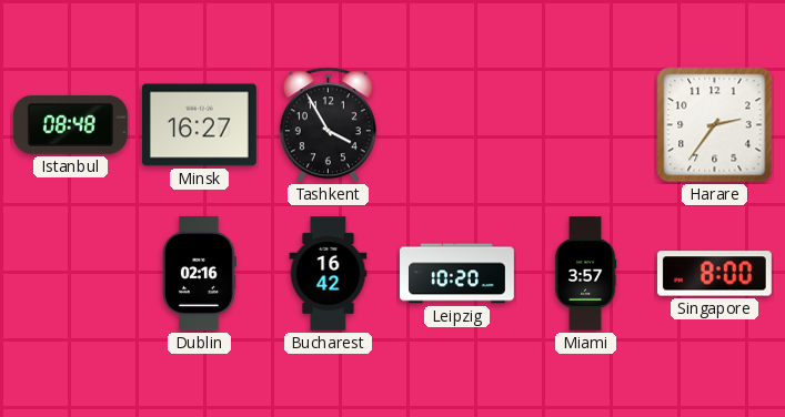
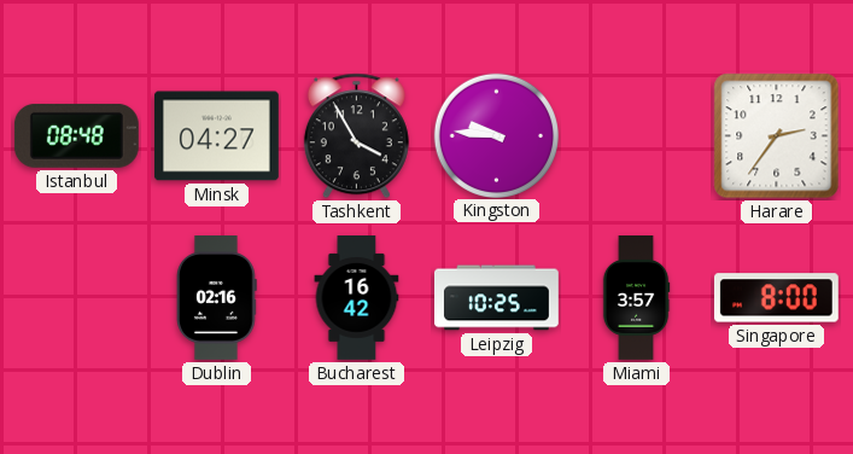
Minsk: 16:27 -> 04:27
Kingston: none -> 9:46
Leipzig: 10:20 -> 10:25
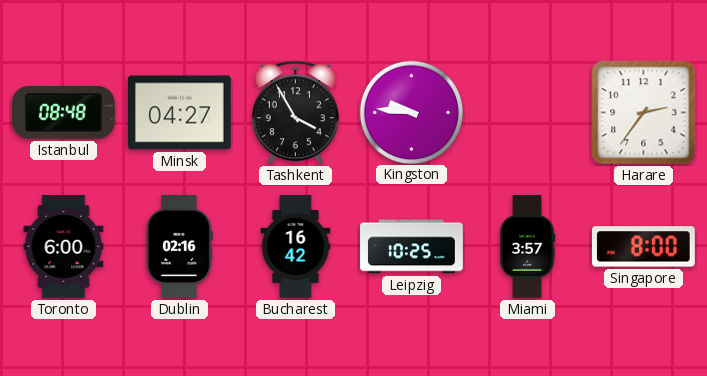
Toronto: none -> 6:00
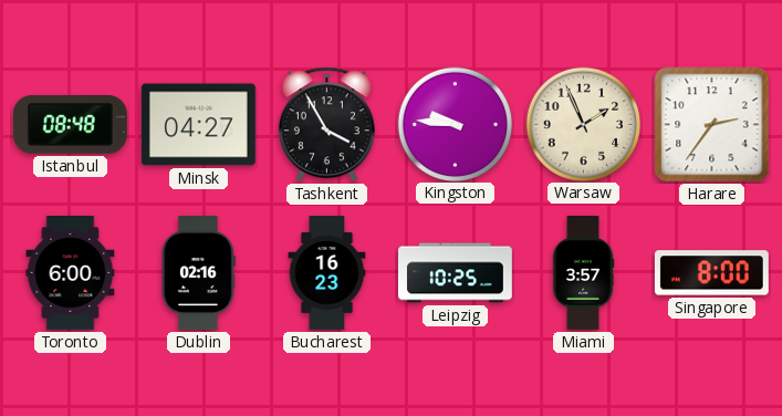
Warsaw: none -> 1:56
Bucharest: 16:42 -> 16:23
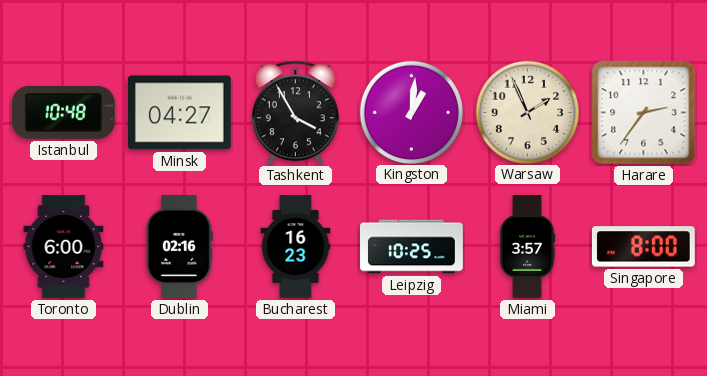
Istanbul: 08:48 -> 10:48
Kingston: 9:46 -> 1:01
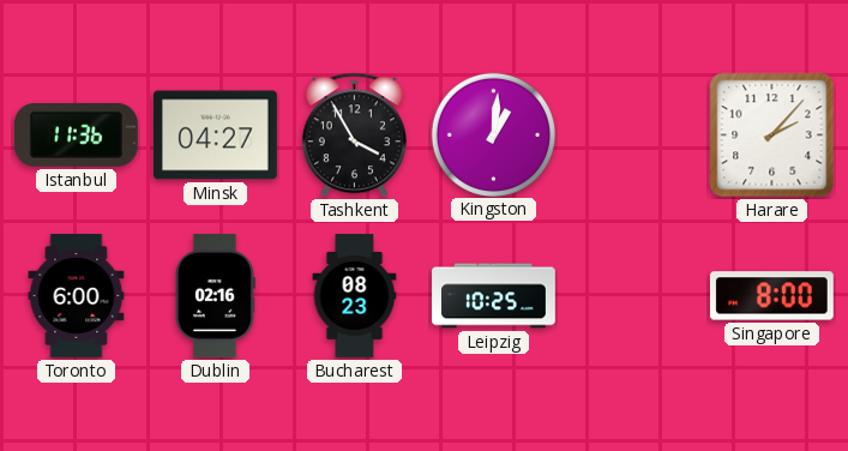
Istanbul: 10:48 -> 11:36
Warsaw: 1:56 -> none
Harare: 2:36 -> 2:07
Bucharest: 16:23 -> 08:23
Miami: 3:57 -> none
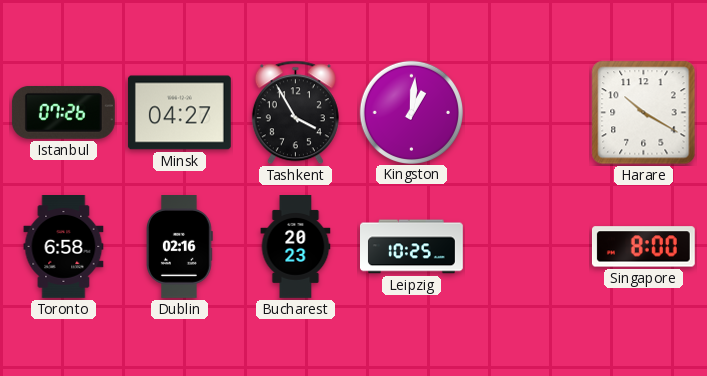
Istanbul: 11:36 -> 07:26
Harare: 2:07 -> 10:20
Toronto: 6:00 -> 6:58
Bucharest: 08:23 -> 20:23
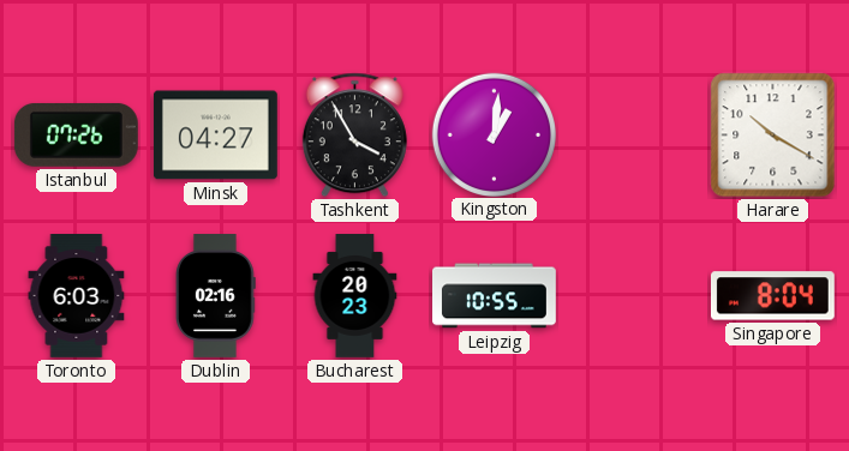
Toronto: 6:58 -> 6:03
Leipzig: 10:25 -> 10:55
Singapore: 8:00 -> 8:04
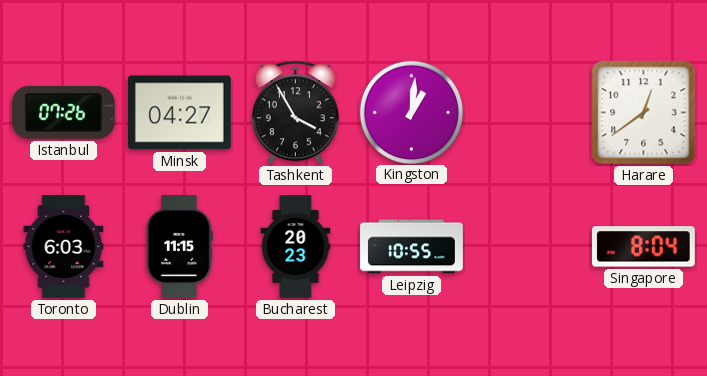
Harare: 10:20 -> 12:39
Dublin: 02:16 -> 11:15
